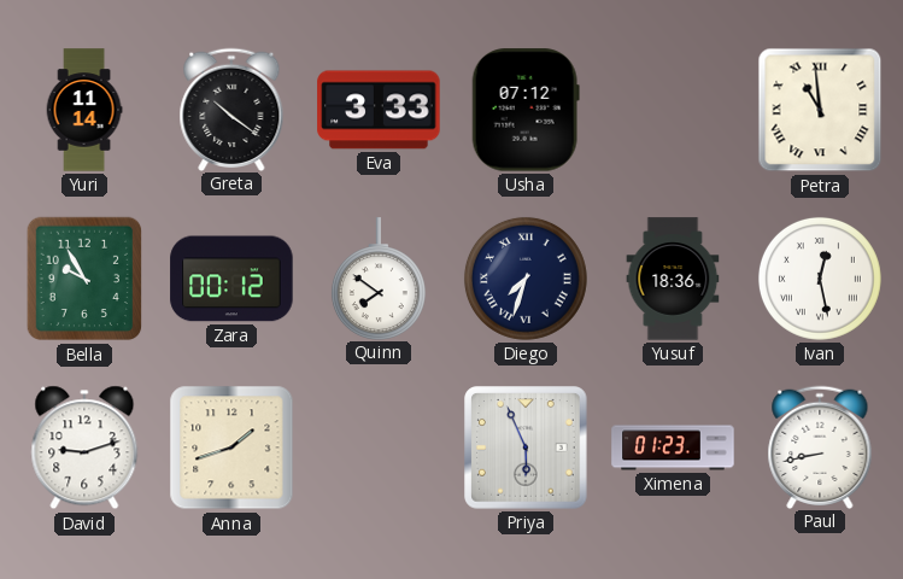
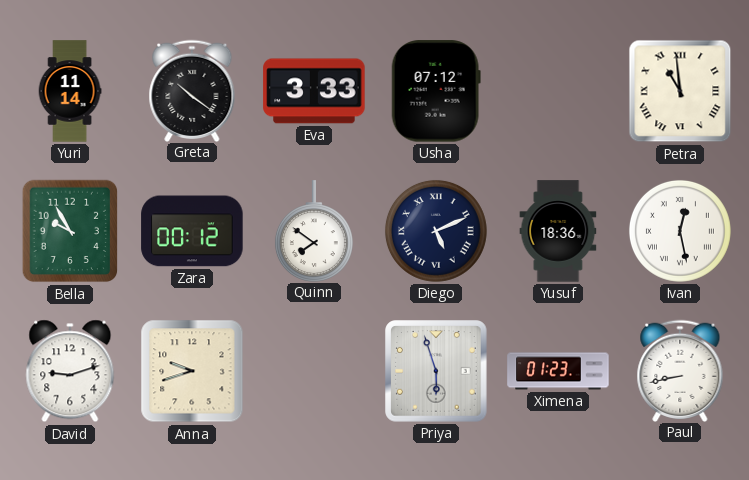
Diego: 7:33 -> 5:11
Anna: 1:42 -> 9:42
Priya: 5:56 -> 5:57
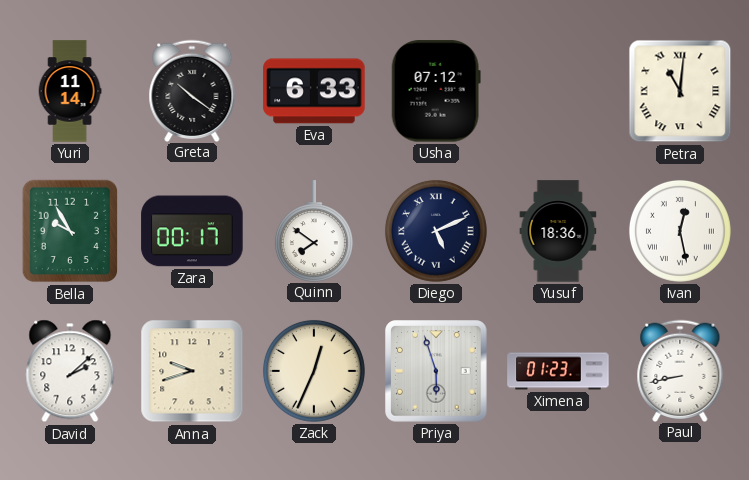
Eva: 3:33 -> 6:33
Petra: 10:59 -> 11:01
Zara: 00:12 -> 00:17
David: 9:12 -> 2:08
Zack: none -> 12:34
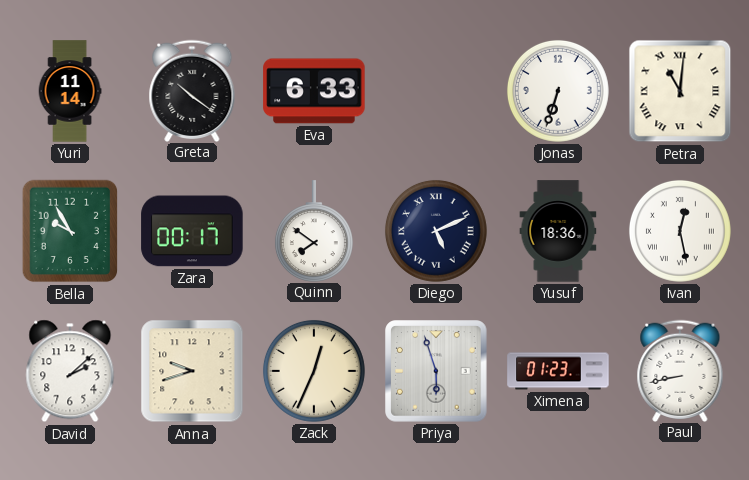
Usha: 07:12 -> none
Jonas: none -> 6:33
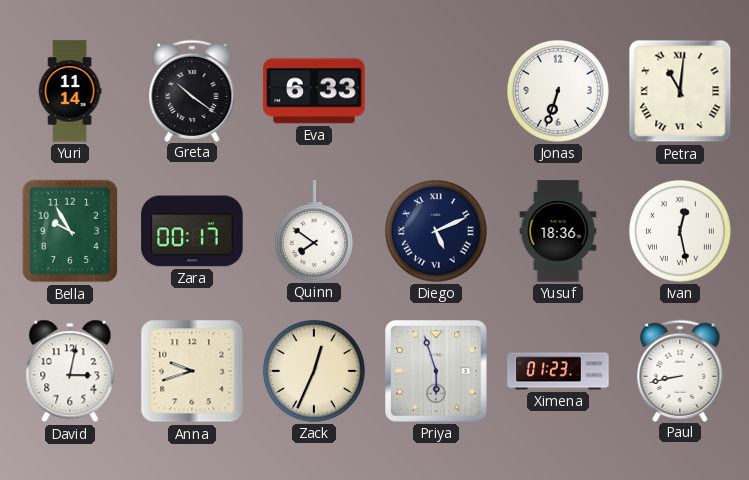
David: 2:08 -> 3:02
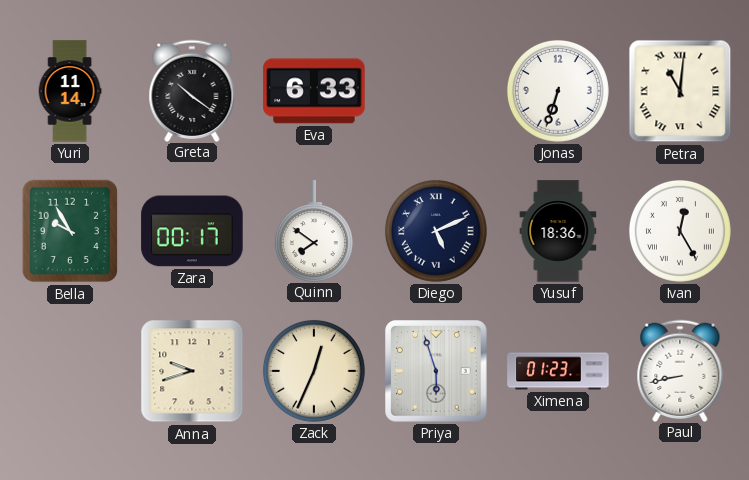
Ivan: 12:28 -> 12:25
David: 3:02 -> none
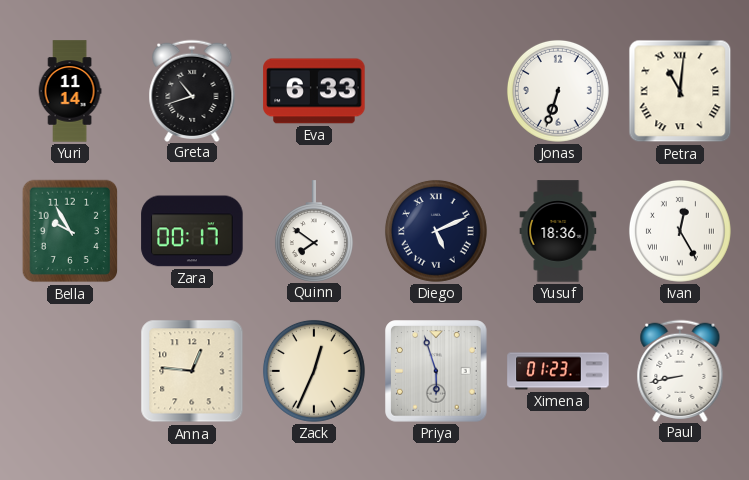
Greta: 10:21 -> 10:42
Anna: 9:42 -> 12:46
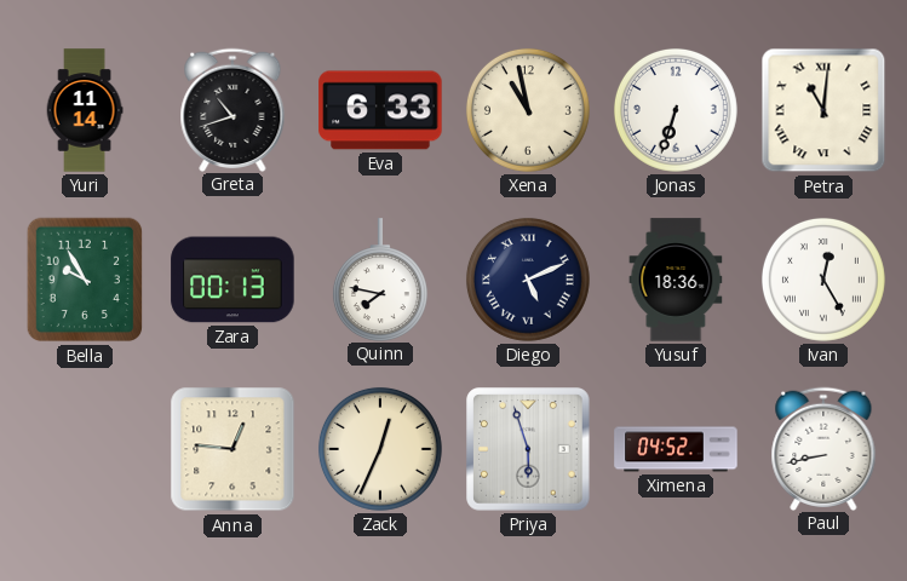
Xena: none -> 10:58
Zara: 00:17 -> 00:13
Quinn: 7:51 -> 7:47
Ximena: 01:23 -> 04:52
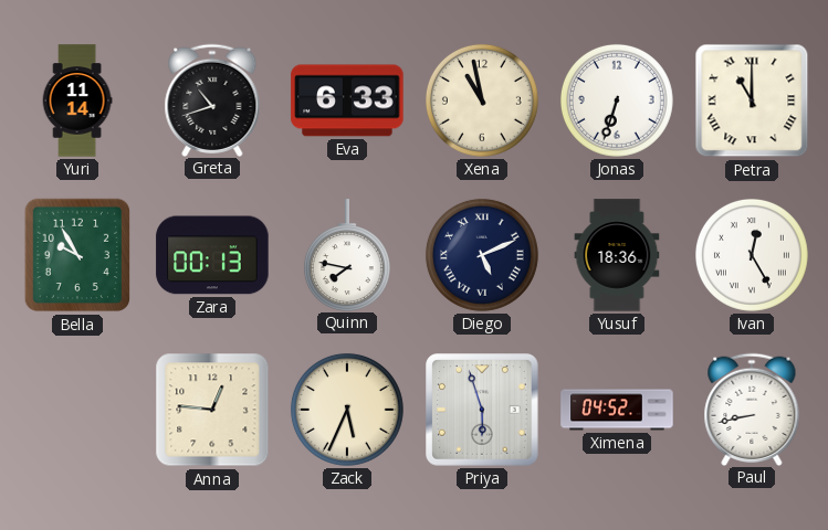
Petra: 11:01 -> 11:00
Zack: 12:34 -> 5:34
